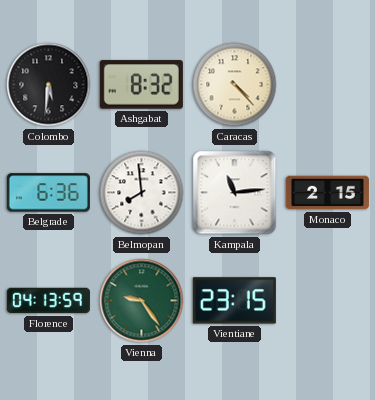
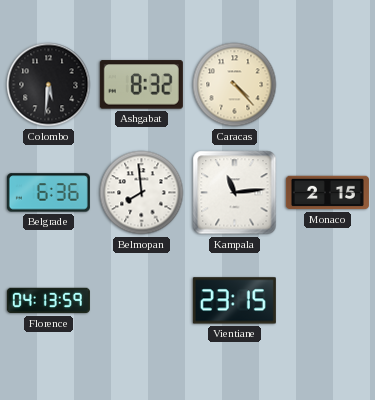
Vienna: 9:24 -> none
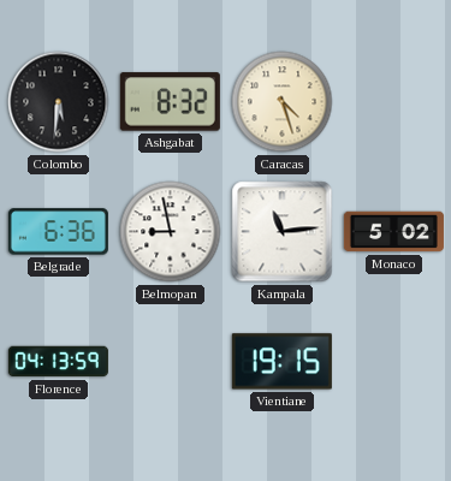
Caracas: 4:23 -> 4:27
Belmopan: 7:59 -> 8:58
Monaco: 2:15 -> 5:02
Vientiane: 23:15 -> 19:15
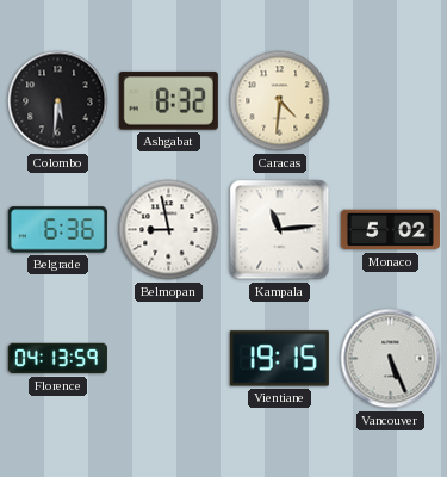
Caracas: 4:27 -> 4:31
Vancouver: none -> 5:26
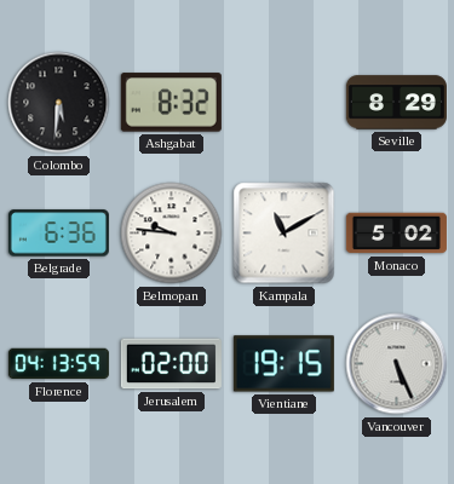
Caracas: 4:31 -> none
Seville: none -> 8:29
Belmopan: 8:58 -> 9:46
Kampala: 11:14 -> 11:10
Jerusalem: none -> 02:00
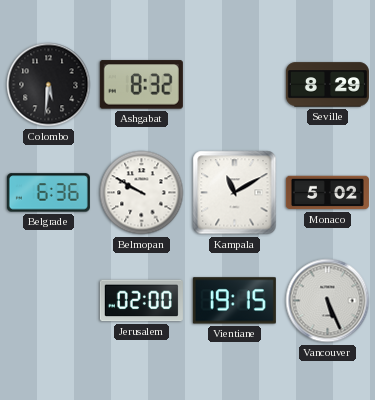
Belmopan: 9:46 -> 9:50
Florence: 04:13 -> none
